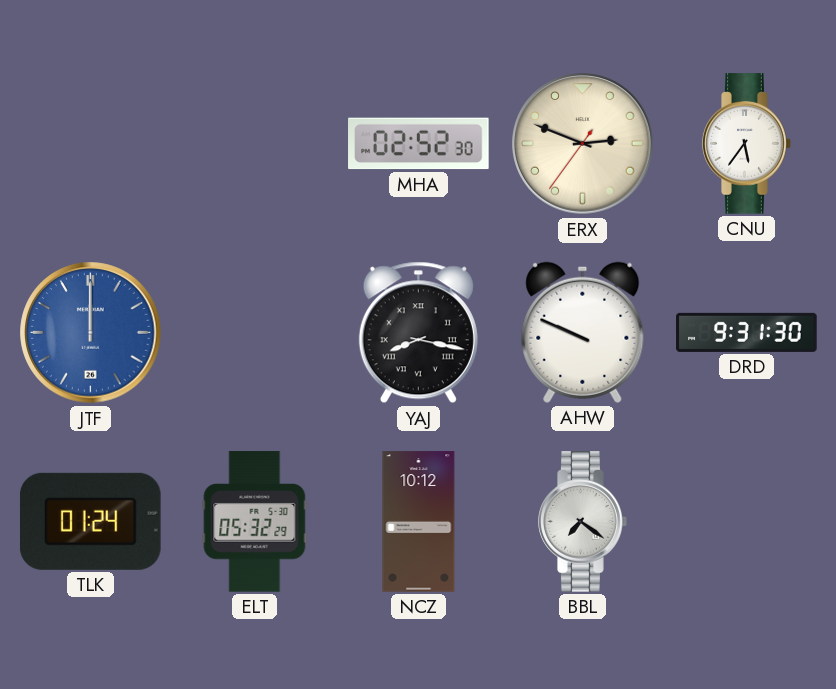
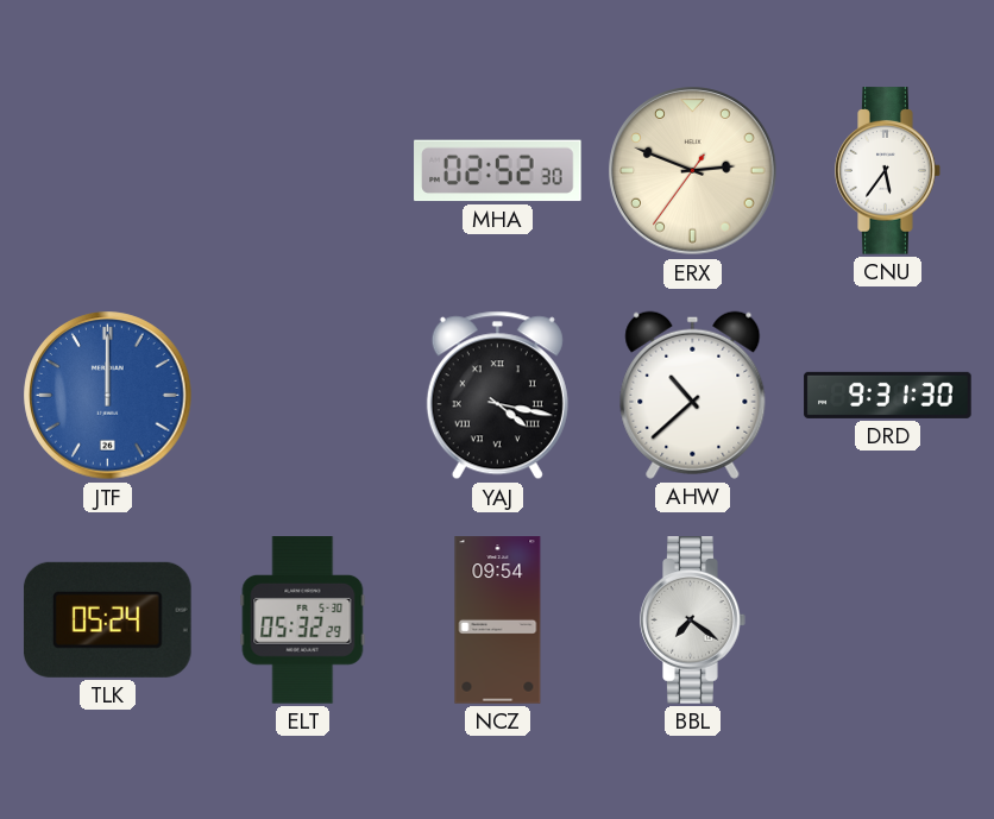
YAJ: 8:17 -> 4:17
AHW: 9:49 -> 10:38
TLK: 01:24 -> 05:24
NCZ: 10:12 -> 09:54
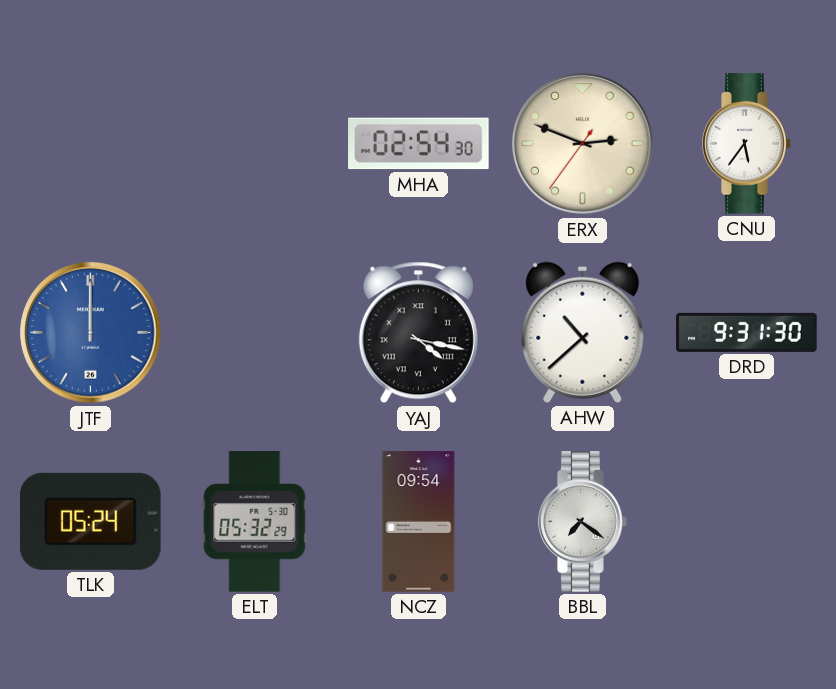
MHA: 02:52 -> 02:54
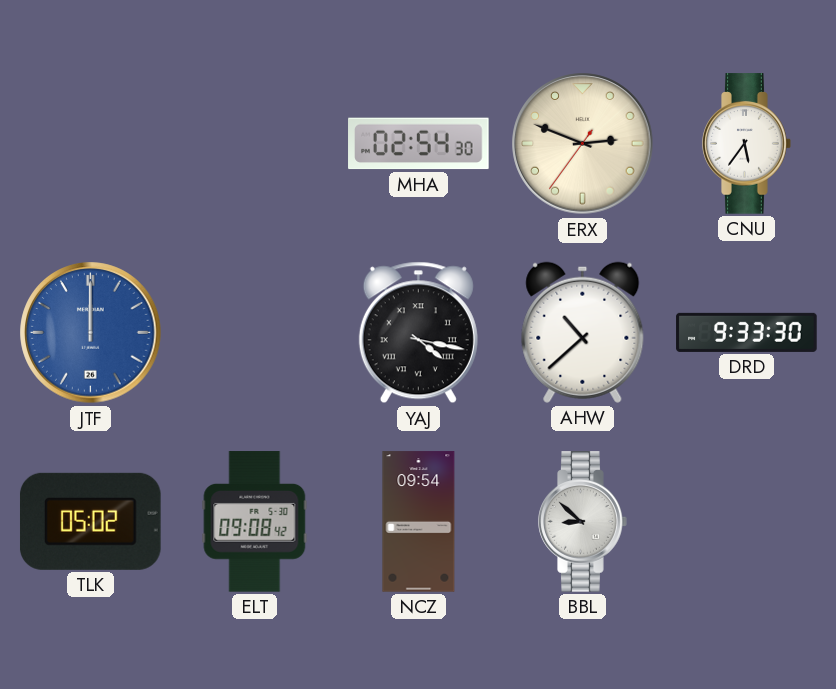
DRD: 9:31 -> 9:33
TLK: 05:24 -> 05:02
ELT: 05:32 -> 09:08
BBL: 7:21 -> 8:52
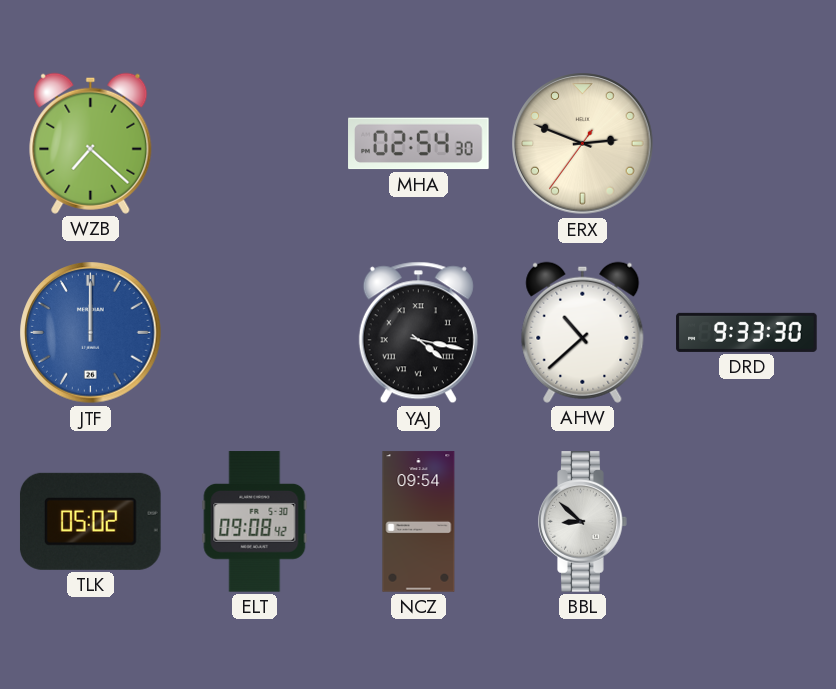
WZB: none -> 7:22
CNU: 5:36 -> none
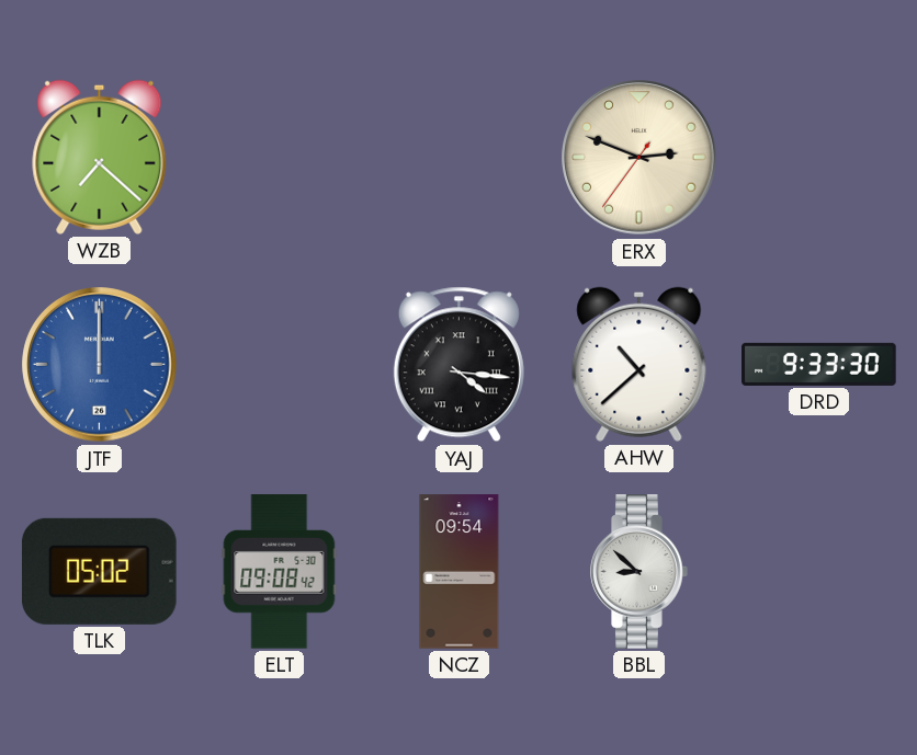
MHA: 02:54 -> none
YAJ: 4:17 -> 4:16
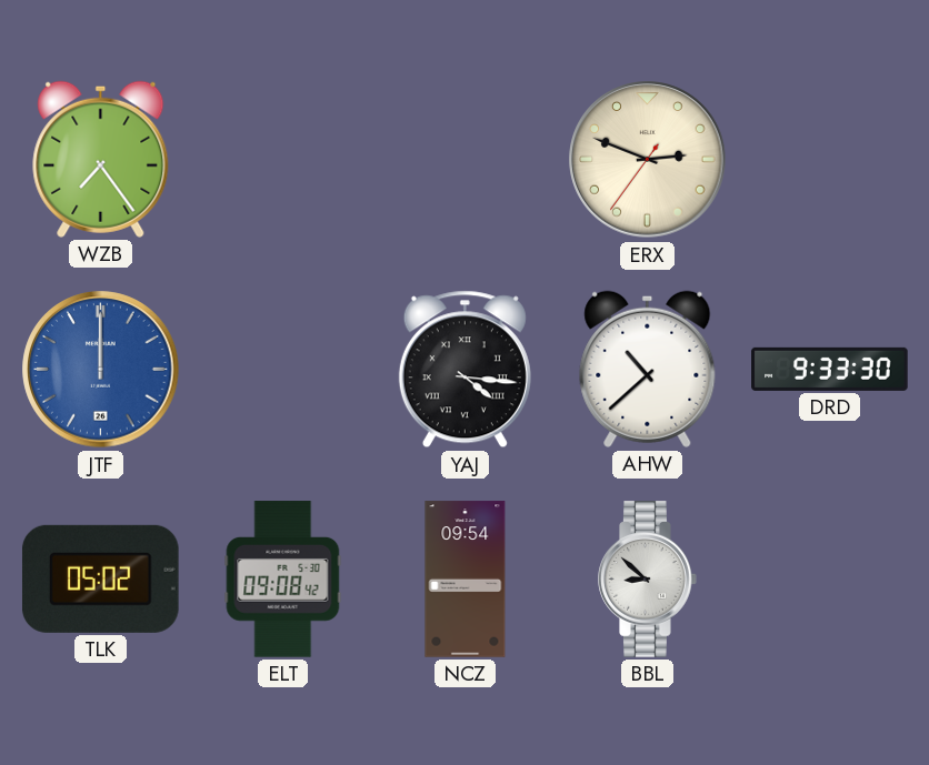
WZB: 7:22 -> 7:24
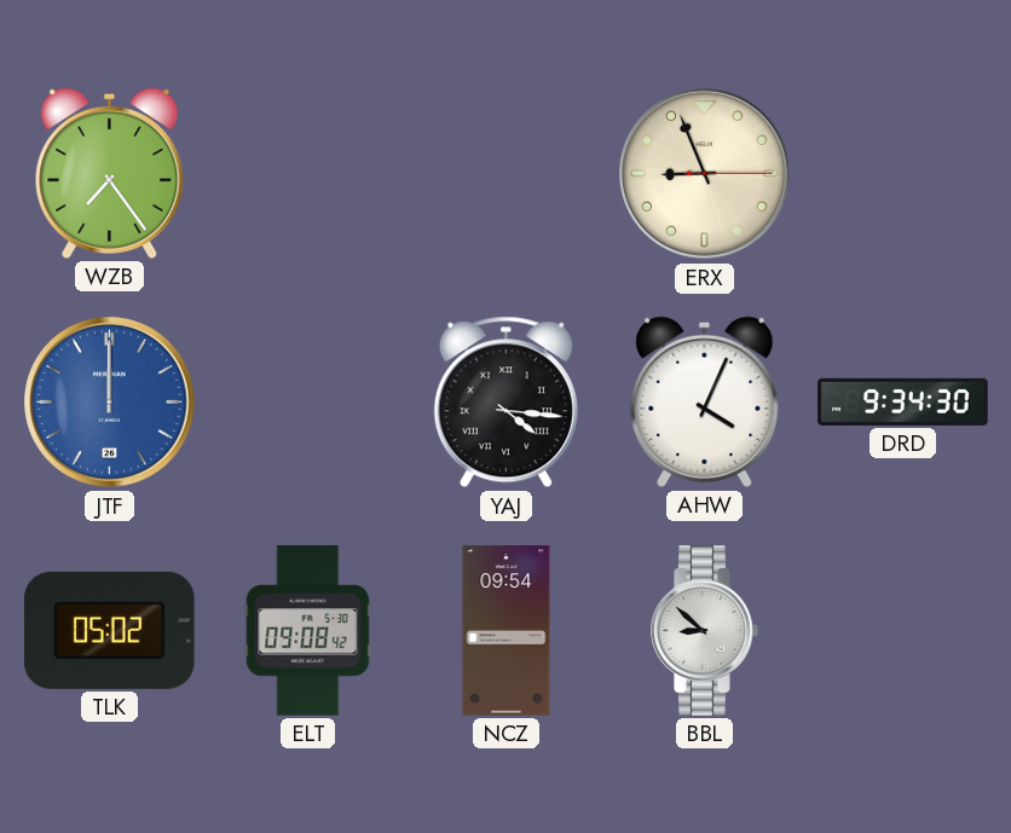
ERX: 2:48 -> 8:56
AHW: 10:38 -> 4:04
DRD: 9:33 -> 9:34
